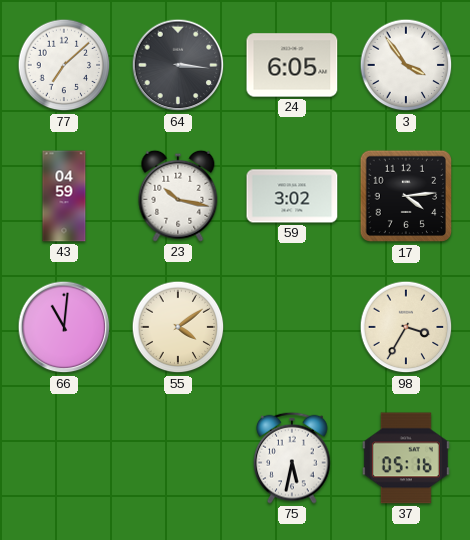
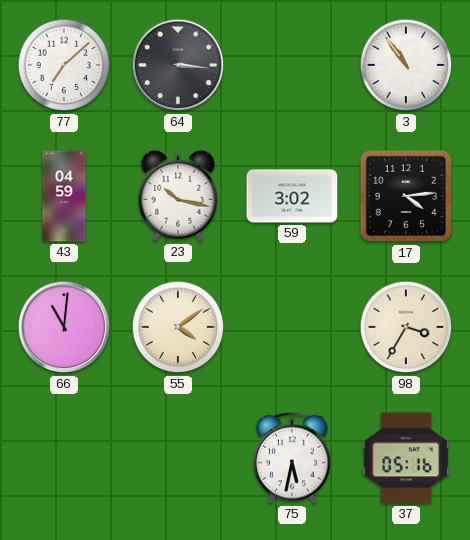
24: 6:05 -> none
3: 3:54 -> 10:54
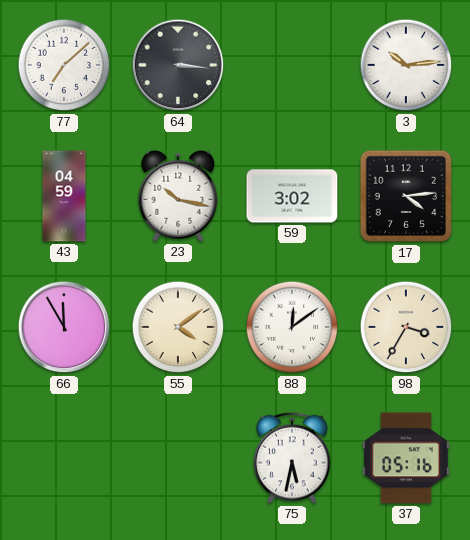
3: 10:54 -> 10:14
66: 11:01 -> 11:55
88: none -> 12:09
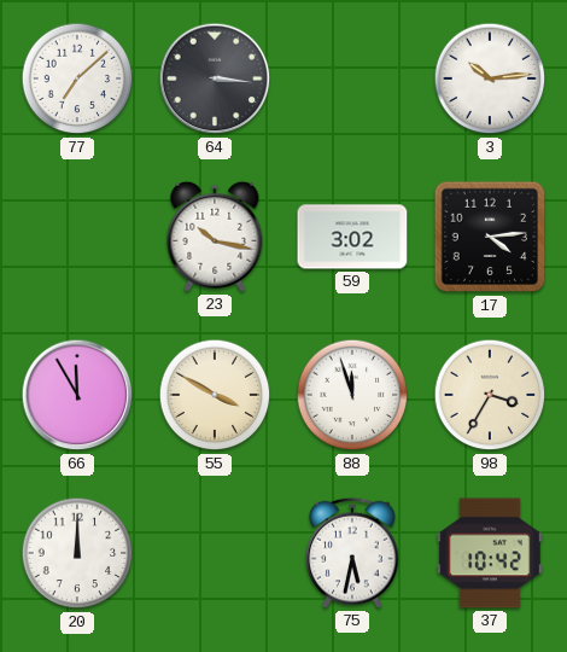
43: 04:59 -> none
55: 4:09 -> 3:50
88: 12:09 -> 11:57
20: none -> 12:00
37: 05:16 -> 10:42
